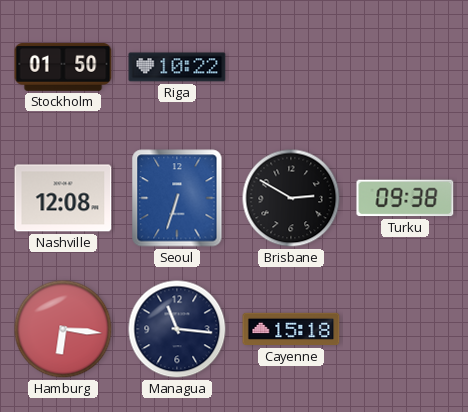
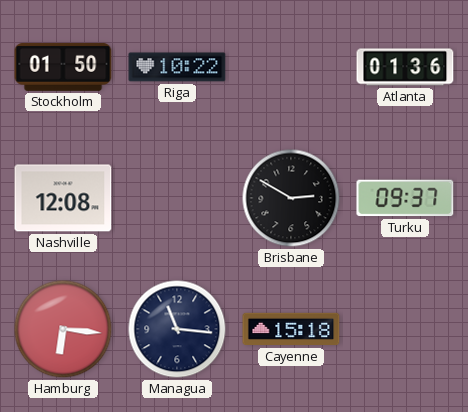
Atlanta: none -> 01:36
Seoul: 6:33 -> none
Turku: 09:38 -> 09:37
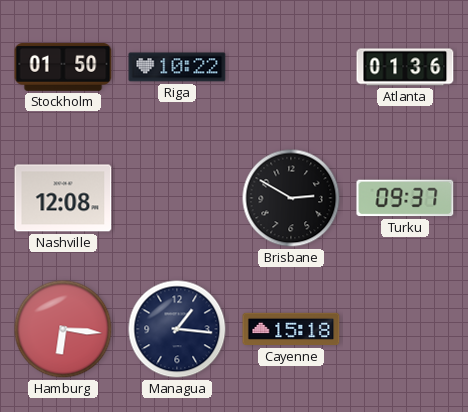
Managua: 11:16 -> 1:16
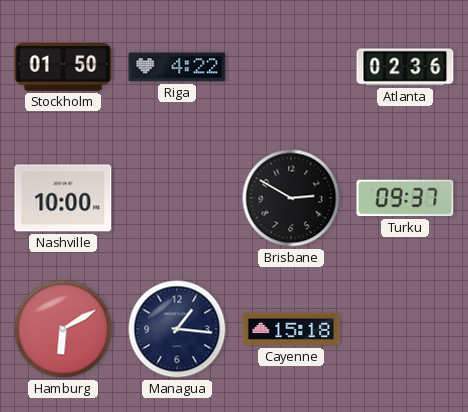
Riga: 10:22 -> 4:22
Atlanta: 01:36 -> 02:36
Nashville: 12:08 -> 10:00
Hamburg: 6:16 -> 6:10
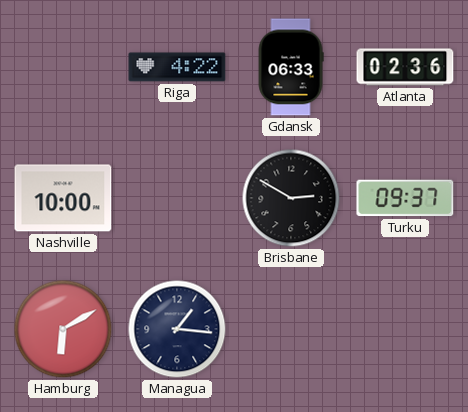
Stockholm: 01:50 -> none
Gdansk: none -> 06:33
Cayenne: 15:18 -> none
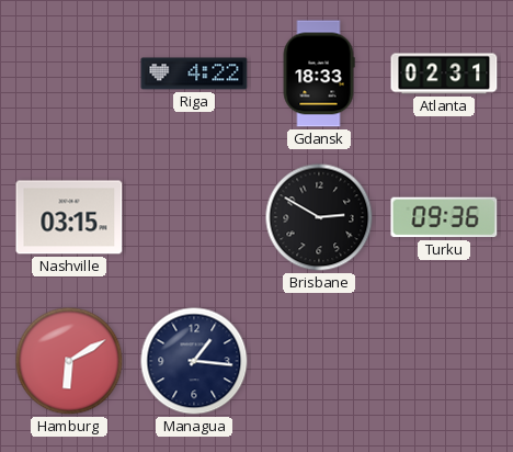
Gdansk: 06:33 -> 18:33
Atlanta: 02:36 -> 02:31
Nashville: 10:00 -> 03:15
Turku: 09:37 -> 09:36
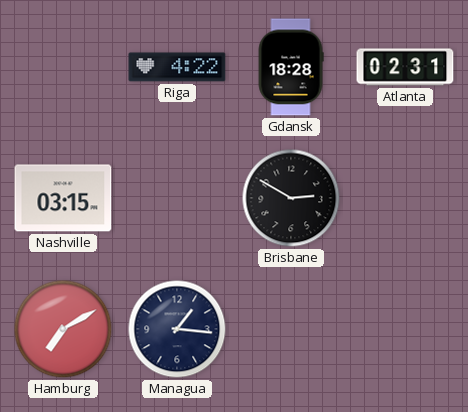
Gdansk: 18:33 -> 18:28
Turku: 09:36 -> none
Hamburg: 6:10 -> 7:10
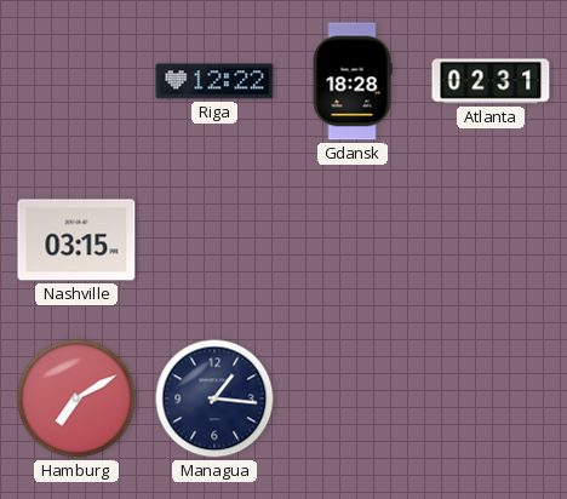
Riga: 4:22 -> 12:22
Brisbane: 2:50 -> none
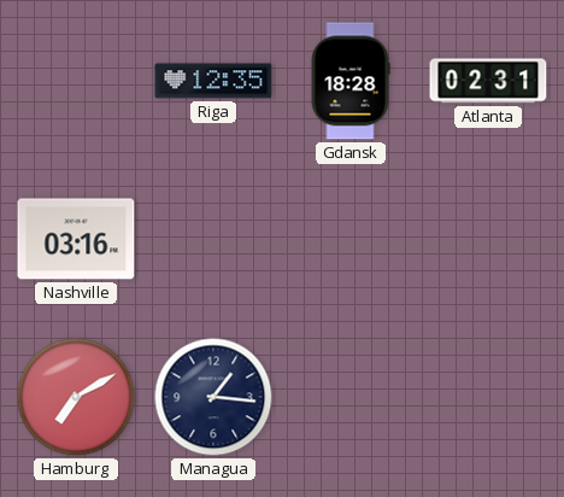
Riga: 12:22 -> 12:35
Nashville: 03:15 -> 03:16
